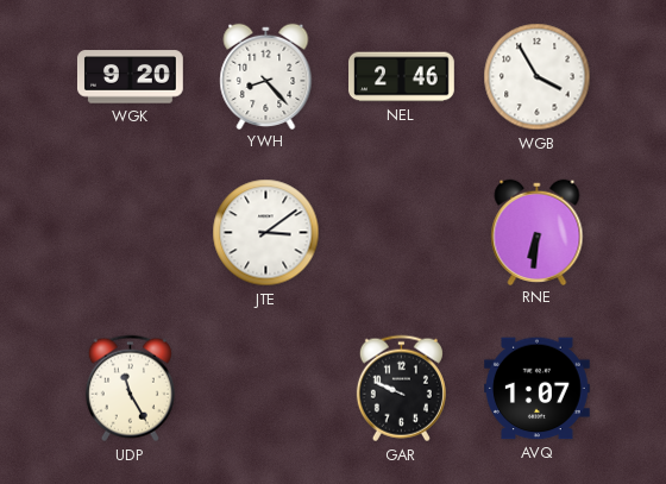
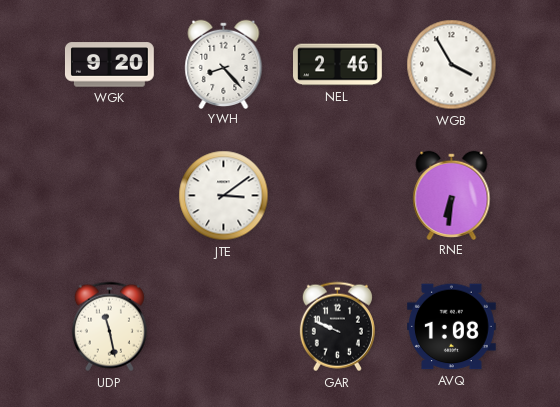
UDP: 11:25 -> 11:28
AVQ: 1:07 -> 1:08
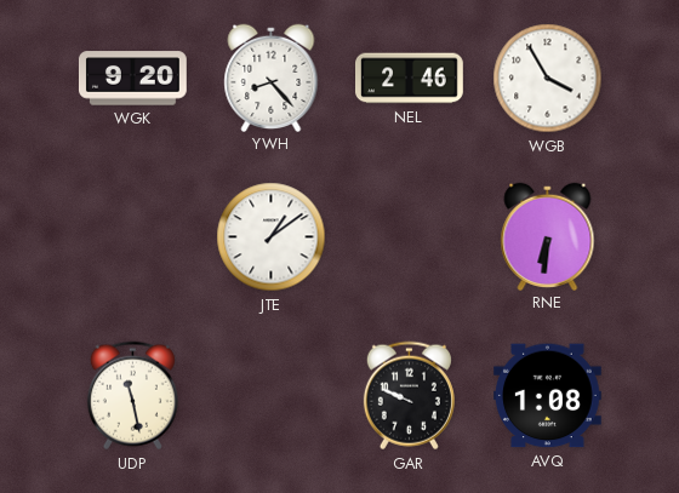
JTE: 3:09 -> 1:09
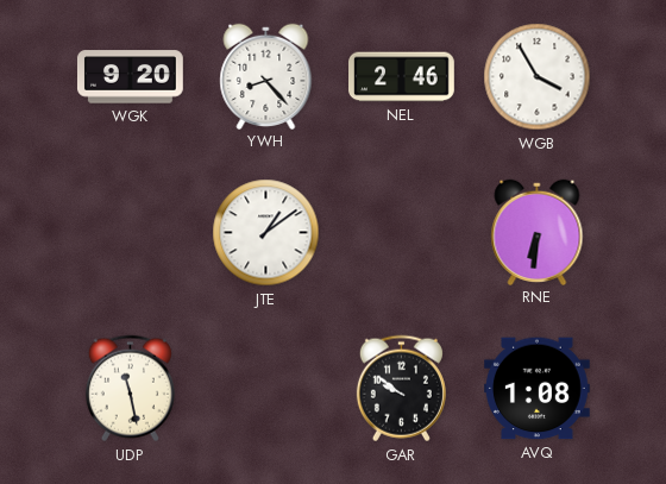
GAR: 9:49 -> 9:51
